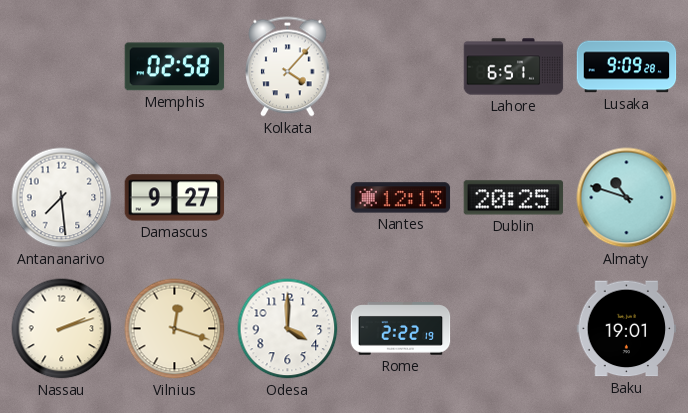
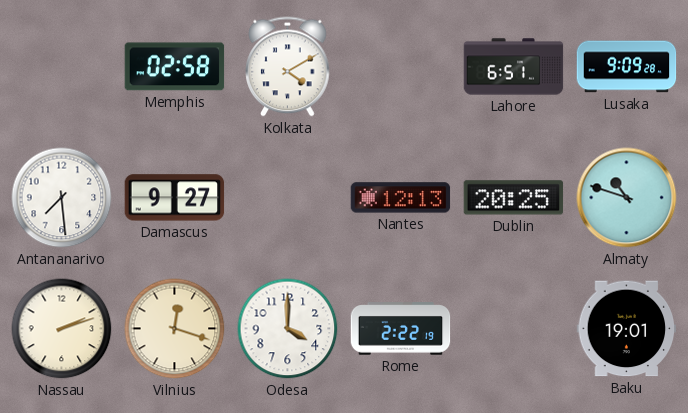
Kolkata: 4:07 -> 4:10
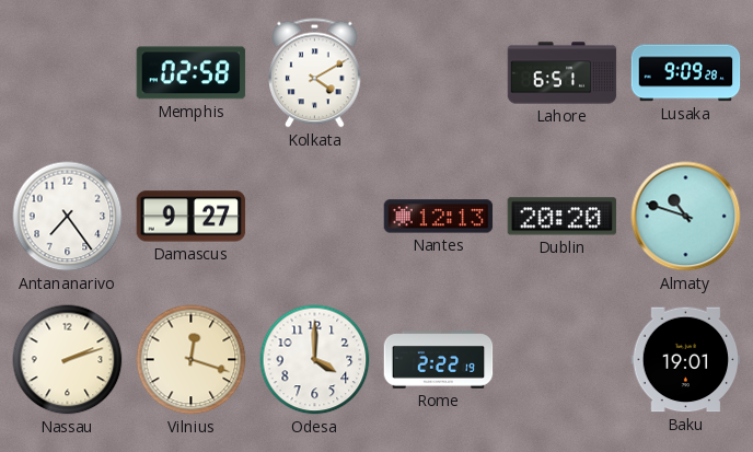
Antananarivo: 7:29 -> 7:24
Dublin: 20:25 -> 20:20
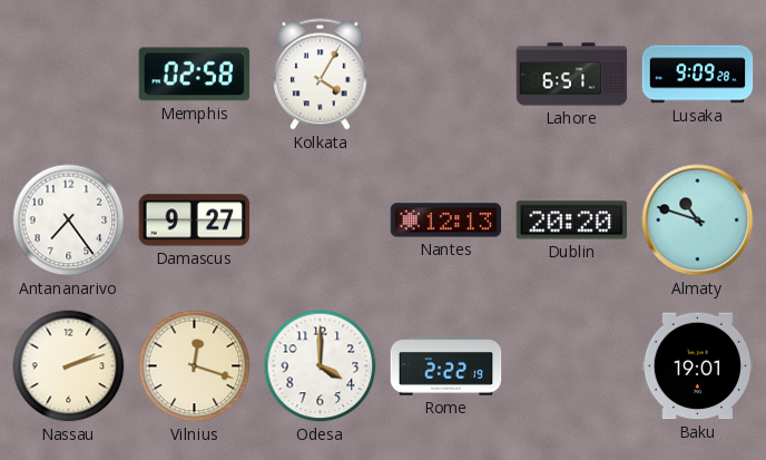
Kolkata: 4:10 -> 4:05
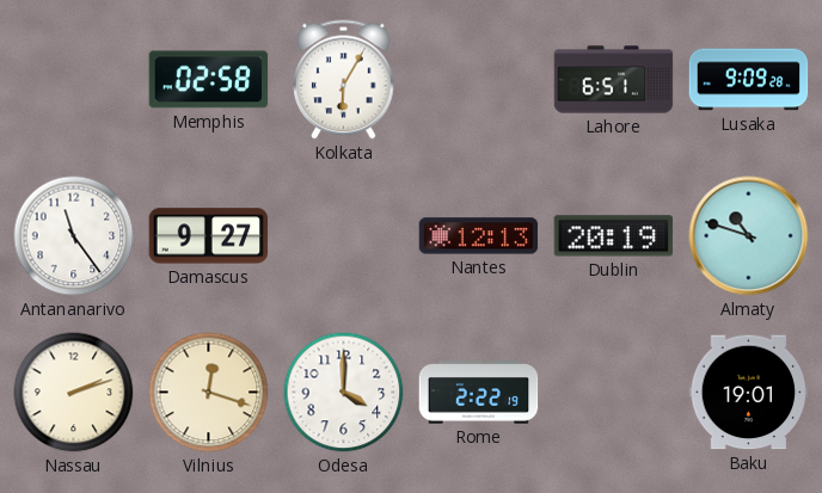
Kolkata: 4:05 -> 6:05
Antananarivo: 7:24 -> 11:24
Dublin: 20:20 -> 20:19
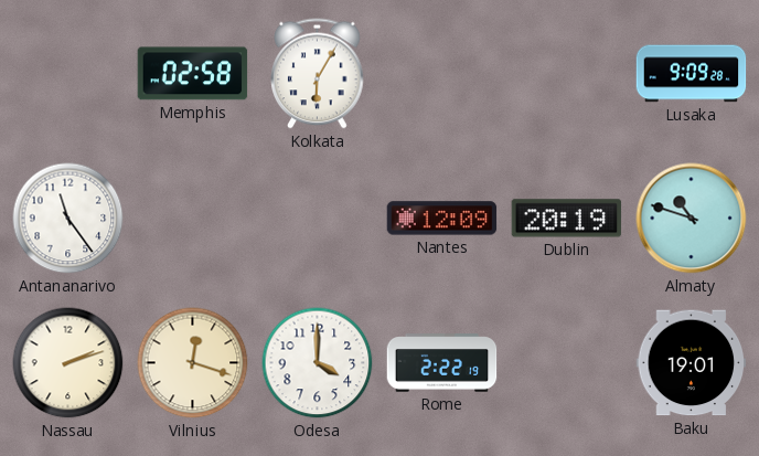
Lahore: 6:51 -> none
Damascus: 9:27 -> none
Nantes: 12:13 -> 12:09
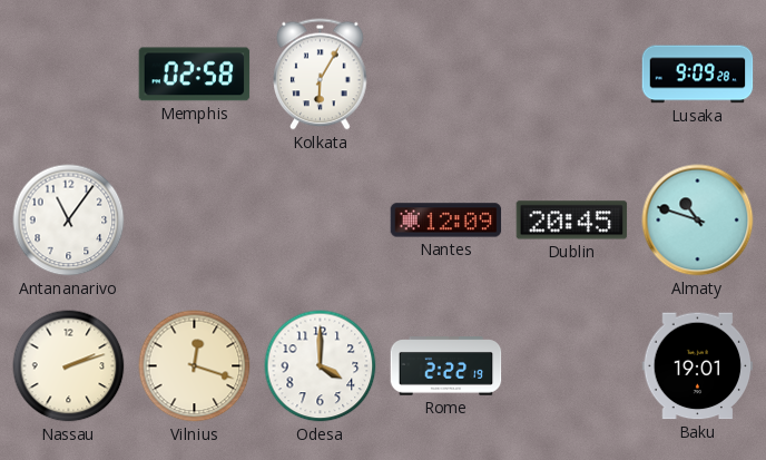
Antananarivo: 11:24 -> 11:06
Dublin: 20:19 -> 20:45
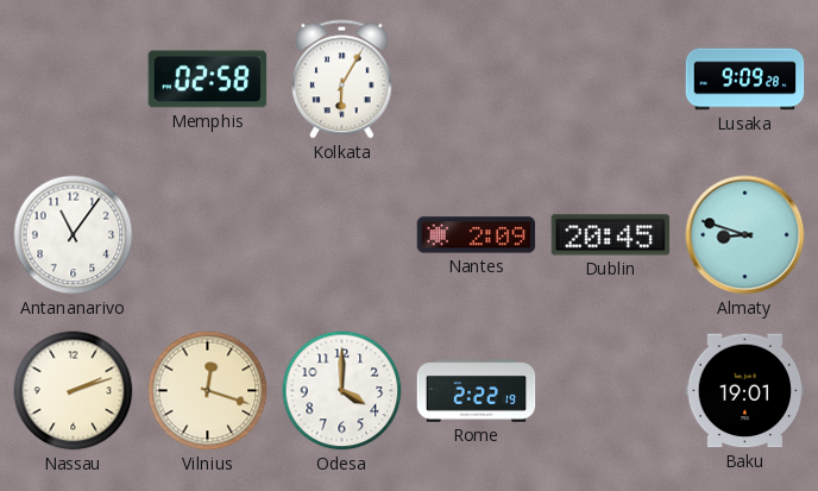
Nantes: 12:09 -> 2:09
Almaty: 10:48 -> 8:48
